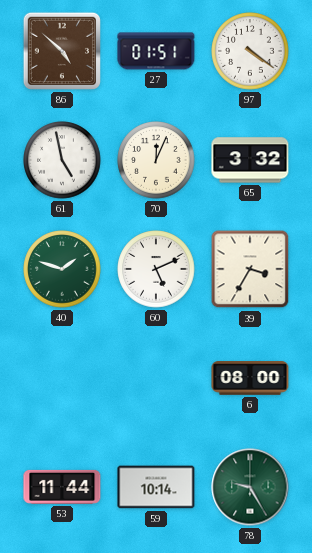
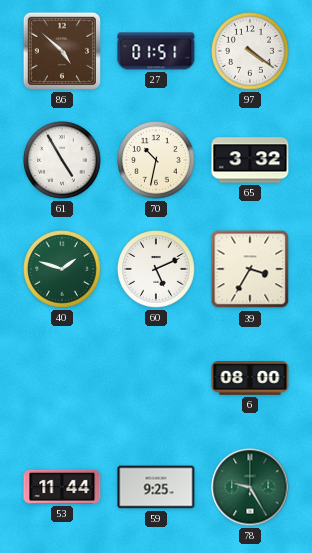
61: 4:58 -> 4:55
70: 12:04 -> 10:32
59: 10:14 -> 9:25
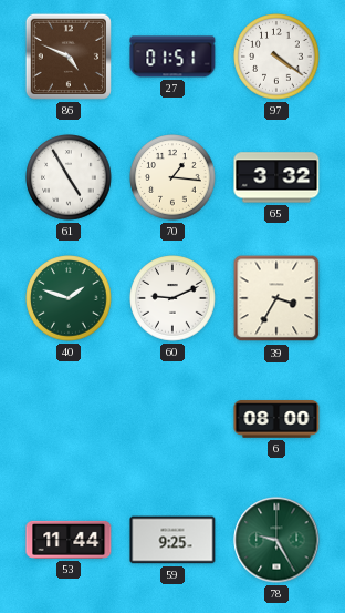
86: 4:52 -> 4:49
70: 10:32 -> 1:16
60: 5:11 -> 9:11
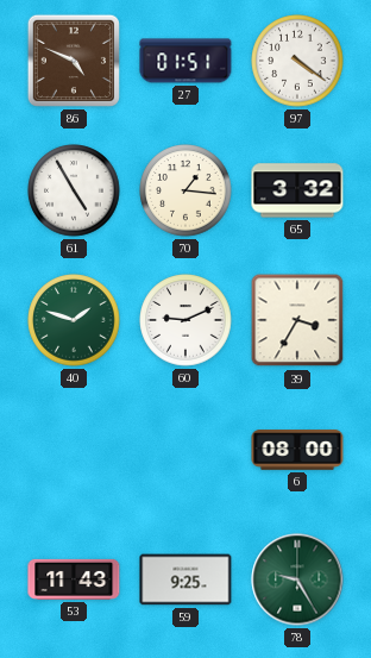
53: 11:44 -> 11:43
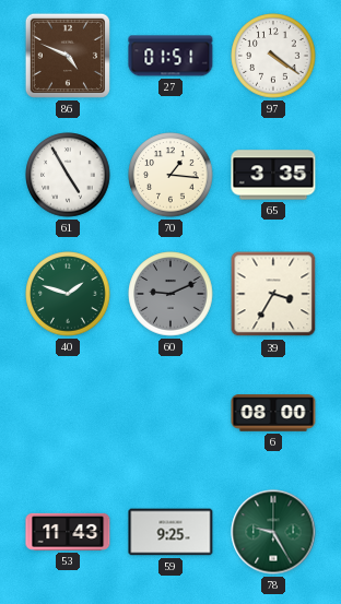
65: 3:32 -> 3:35
60 dial: white -> grey
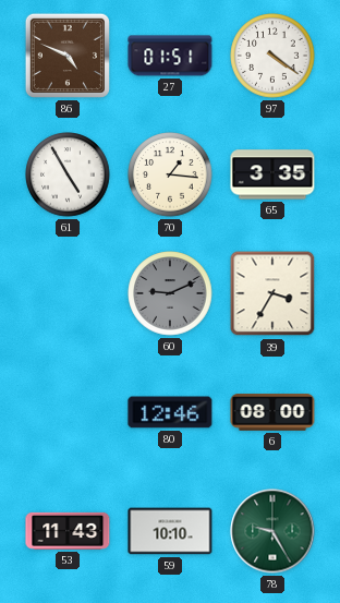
40: 1:48 -> none
80: none -> 12:46
59: 9:25 -> 10:10
